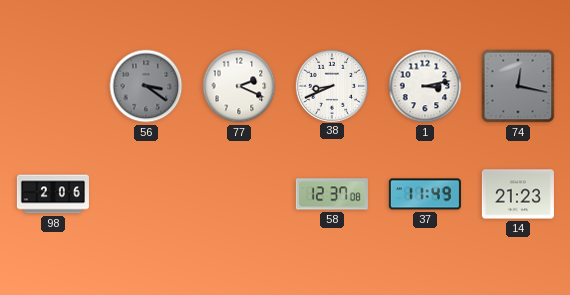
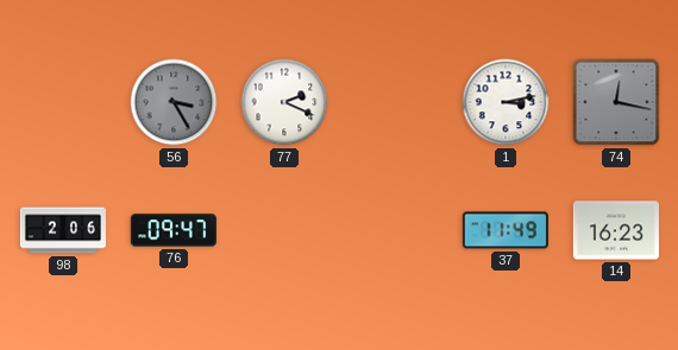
56: 3:21 -> 3:25
38: 8:41 -> none
76: none -> 09:47
58: 12:37 -> none
14: 21:23 -> 16:23
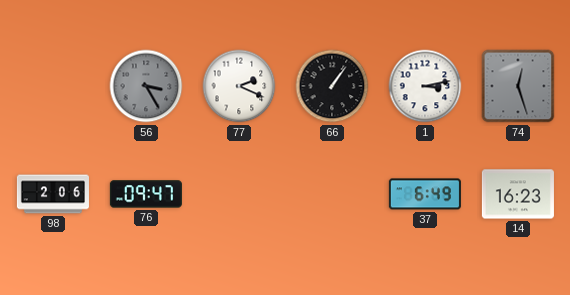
66: none -> 1:06
74: 12:17 -> 12:27
37: 11:49 -> 6:49
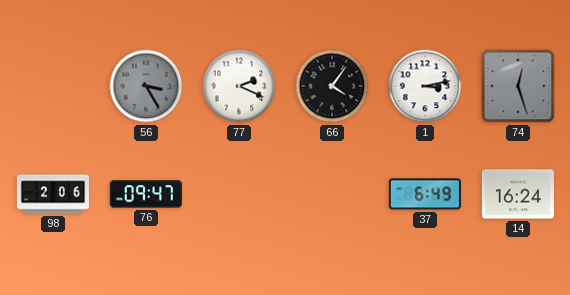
66: 1:06 -> 4:06
14: 16:23 -> 16:24
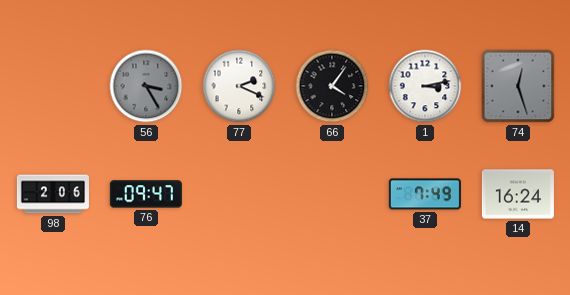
37: 6:49 -> 7:49
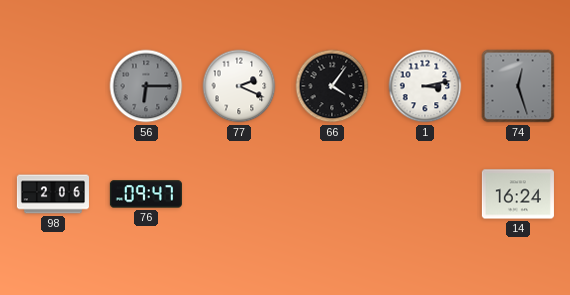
56: 3:25 -> 6:15
37: 7:49 -> none
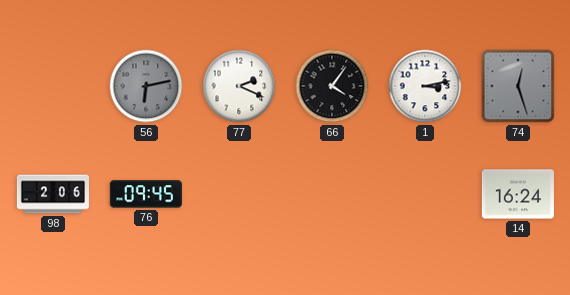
56: 6:15 -> 6:13
76: 09:47 -> 09:45
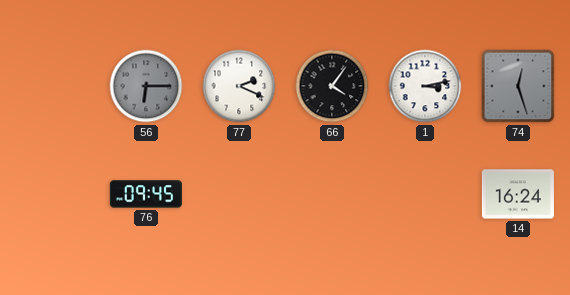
56: 6:13 -> 6:15
98: 2:06 -> none
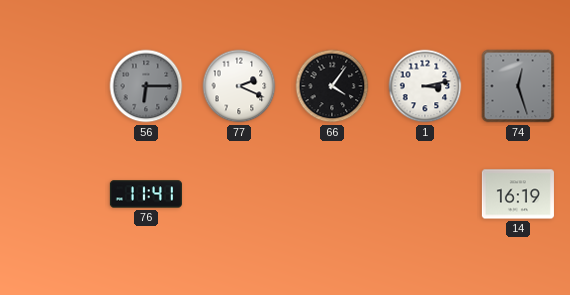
76: 09:45 -> 11:41
14: 16:24 -> 16:19
